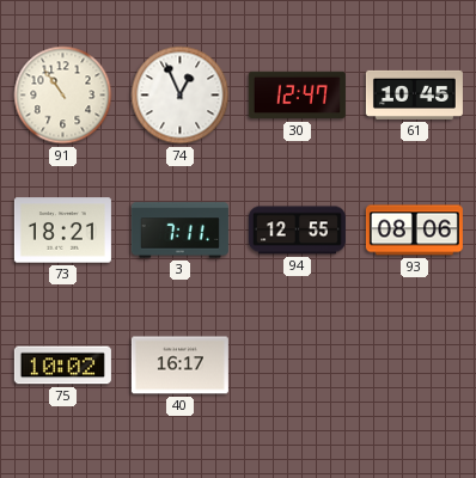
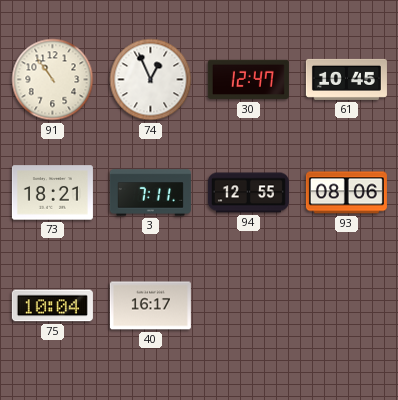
75: 10:02 -> 10:04
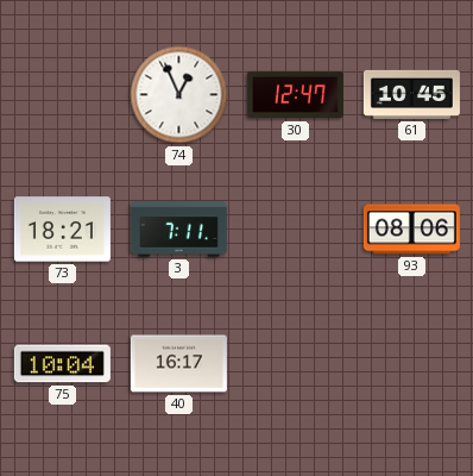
91: 10:54 -> none
94: 12:55 -> none
